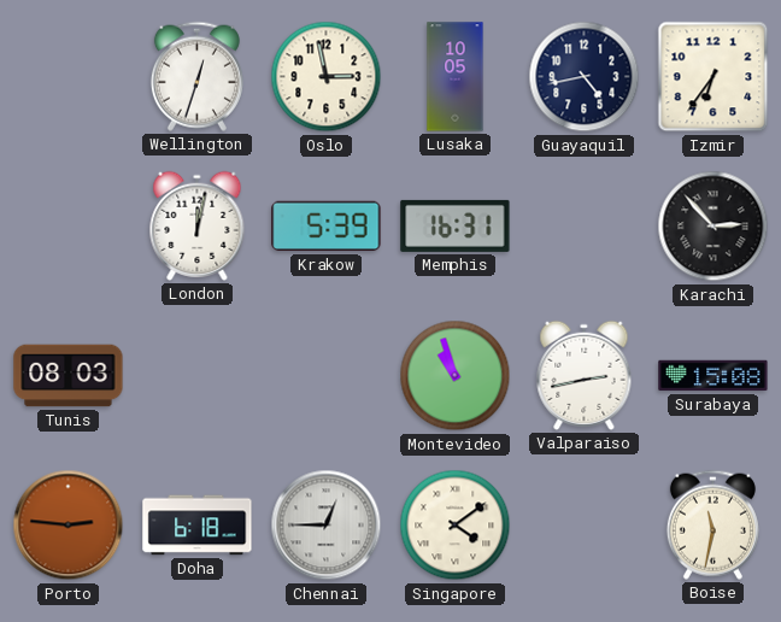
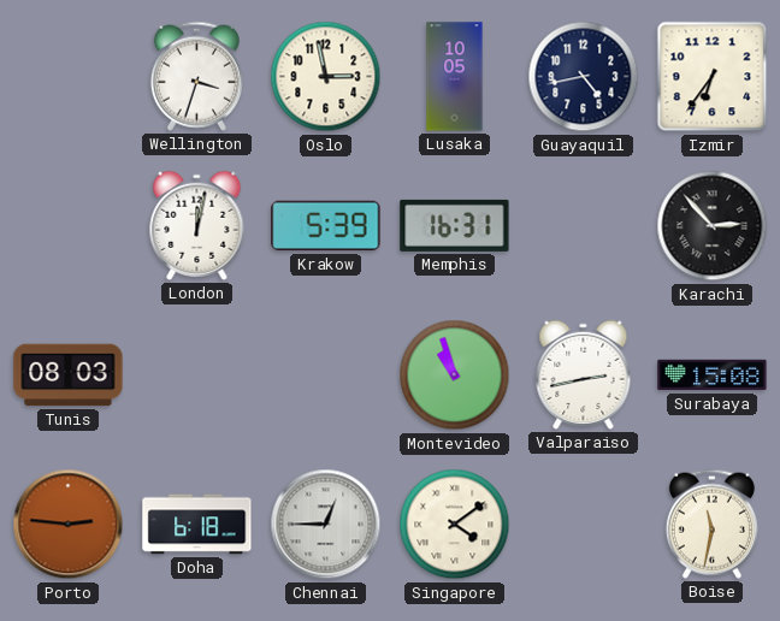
Wellington: 12:33 -> 3:33
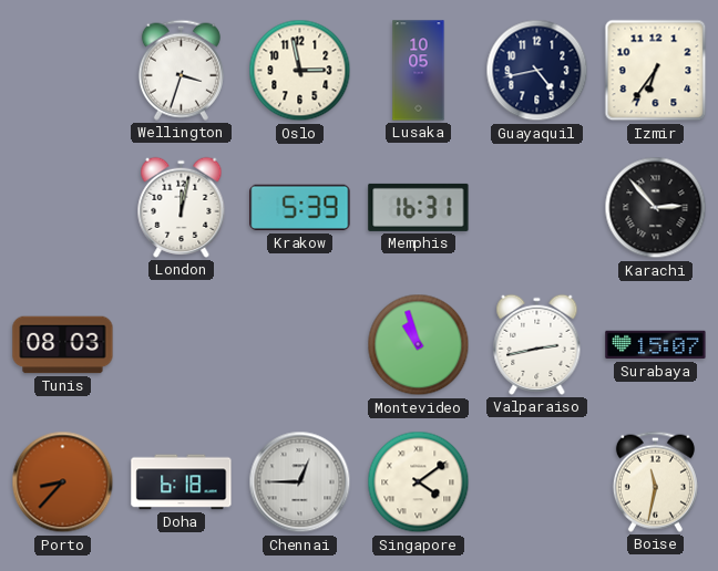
Surabaya: 15:08 -> 15:07
Porto: 2:46 -> 8:37
